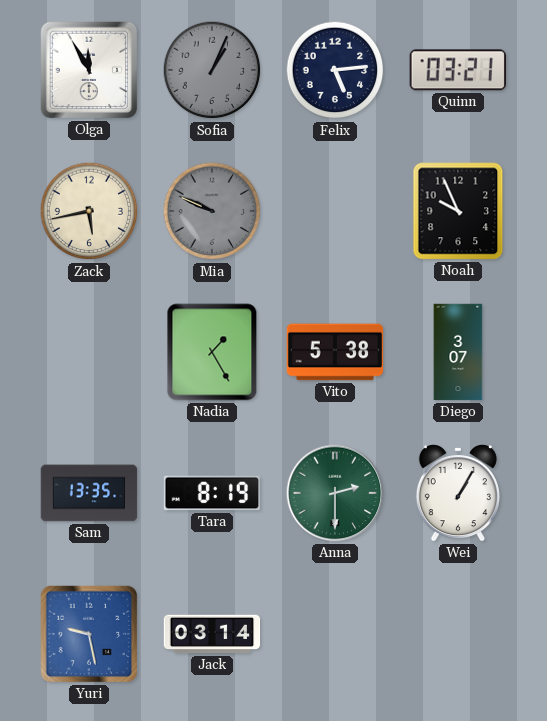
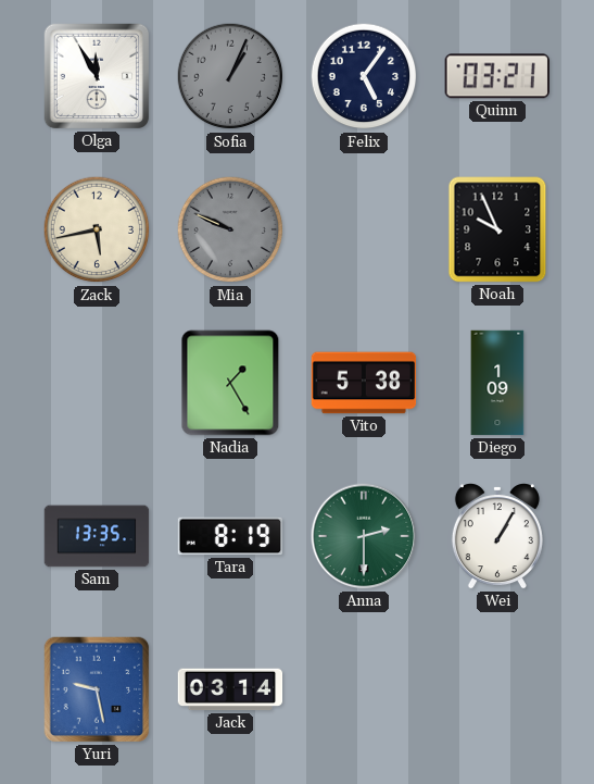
Felix: 5:14 -> 5:06
Diego: 3:07 -> 1:09
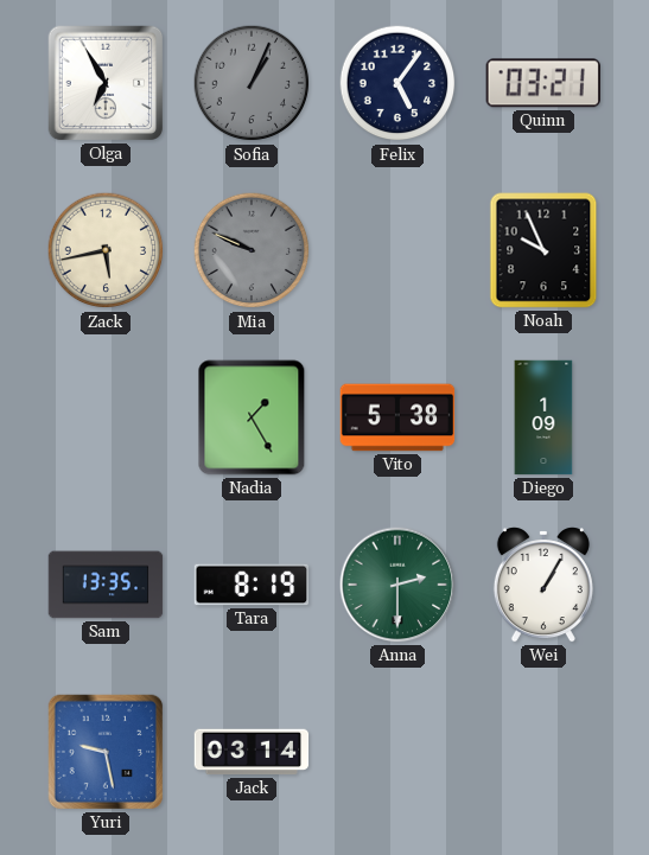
Olga: 11:55 -> 6:55
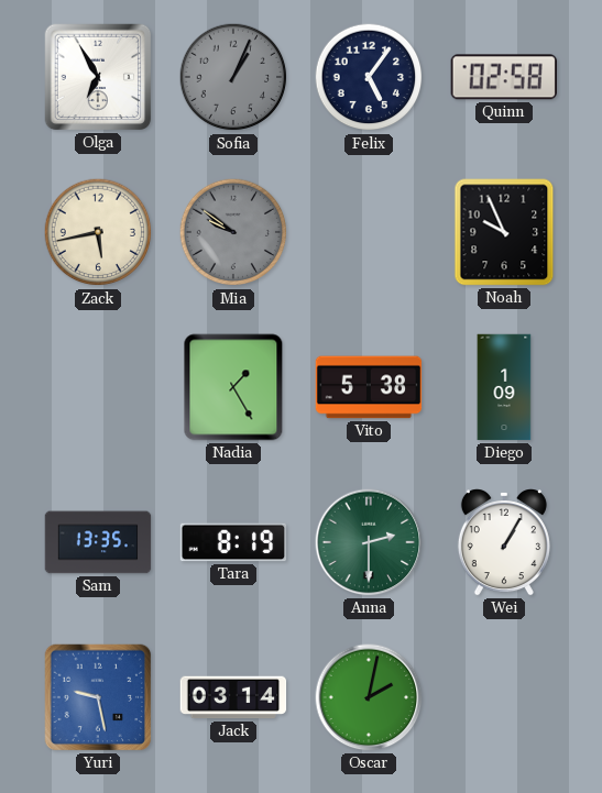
Quinn: 03:21 -> 02:58
Mia: 9:49 -> 9:51
Oscar: none -> 2:02
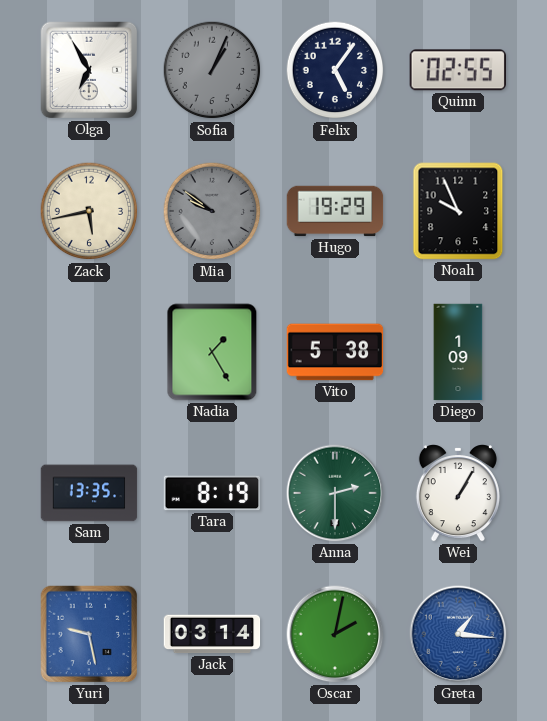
Quinn: 02:58 -> 02:55
Hugo: none -> 19:29
Greta: none -> 1:16
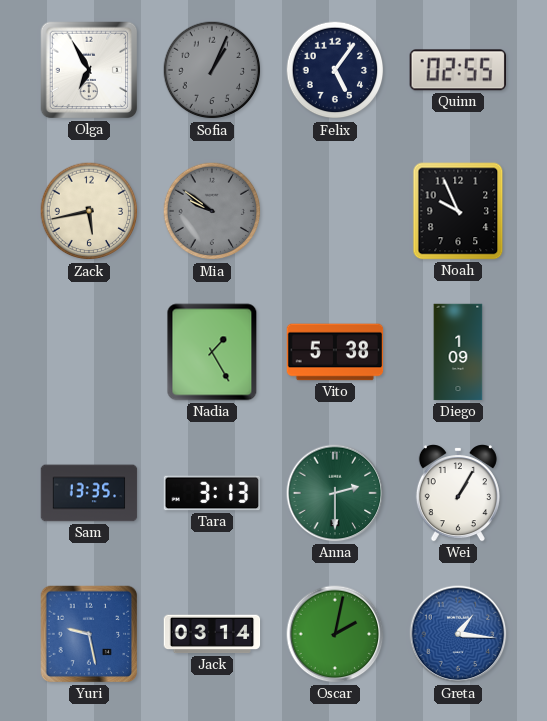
Hugo: 19:29 -> none
Tara: 8:19 -> 3:13
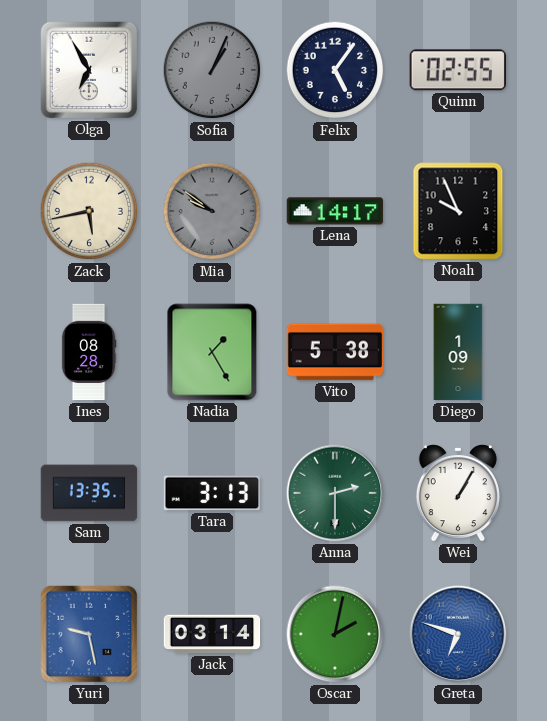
Lena: none -> 14:17
Ines: none -> 08:28
Greta: 1:16 -> 6:48
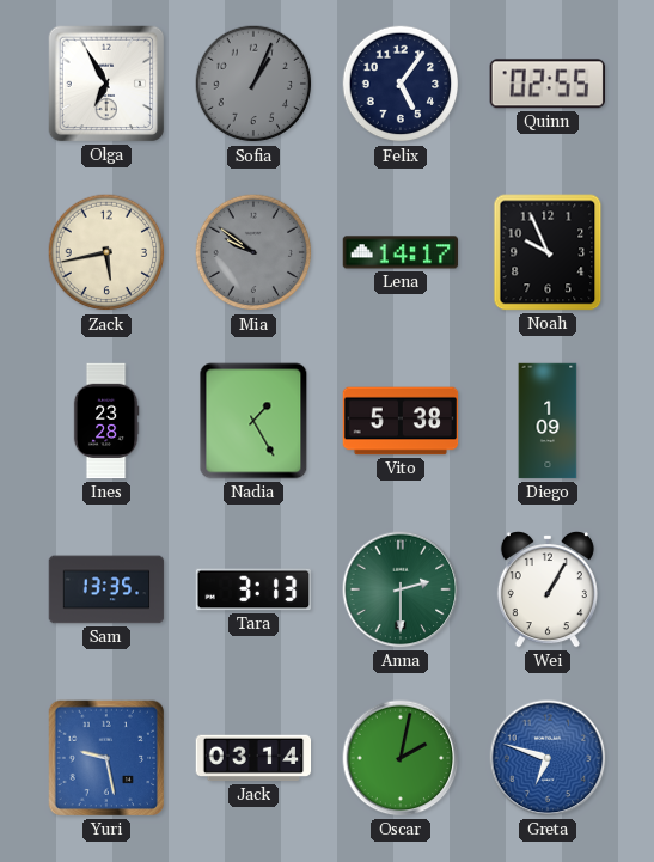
Ines: 08:28 -> 23:28
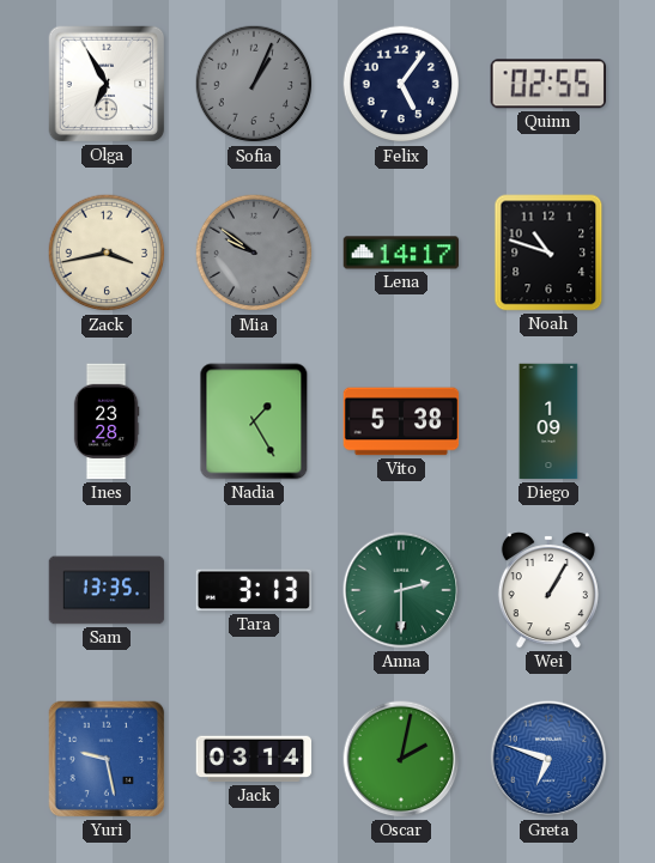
Zack: 5:43 -> 3:43
Noah: 9:56 -> 10:48
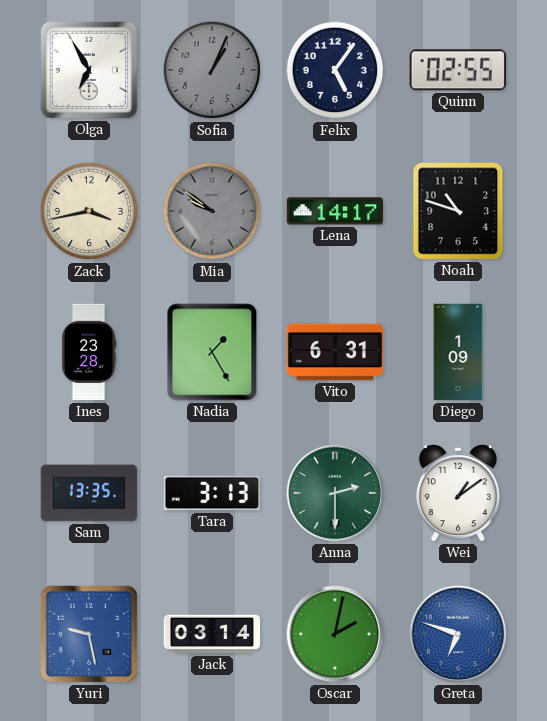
Vito: 5:38 -> 6:31
Wei: 1:05 -> 1:09
